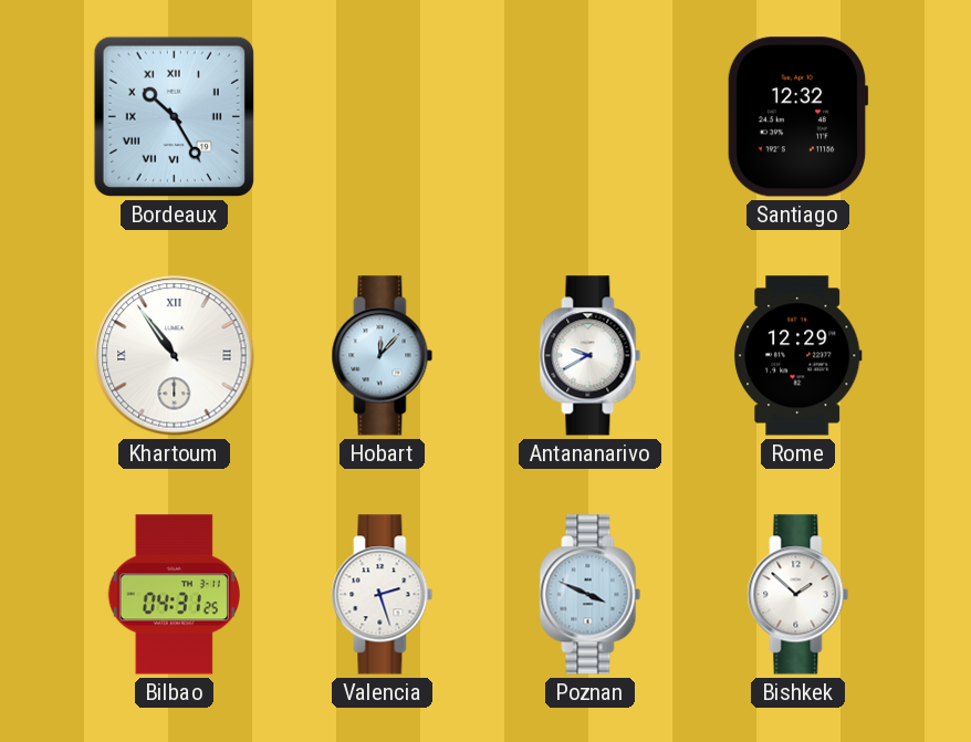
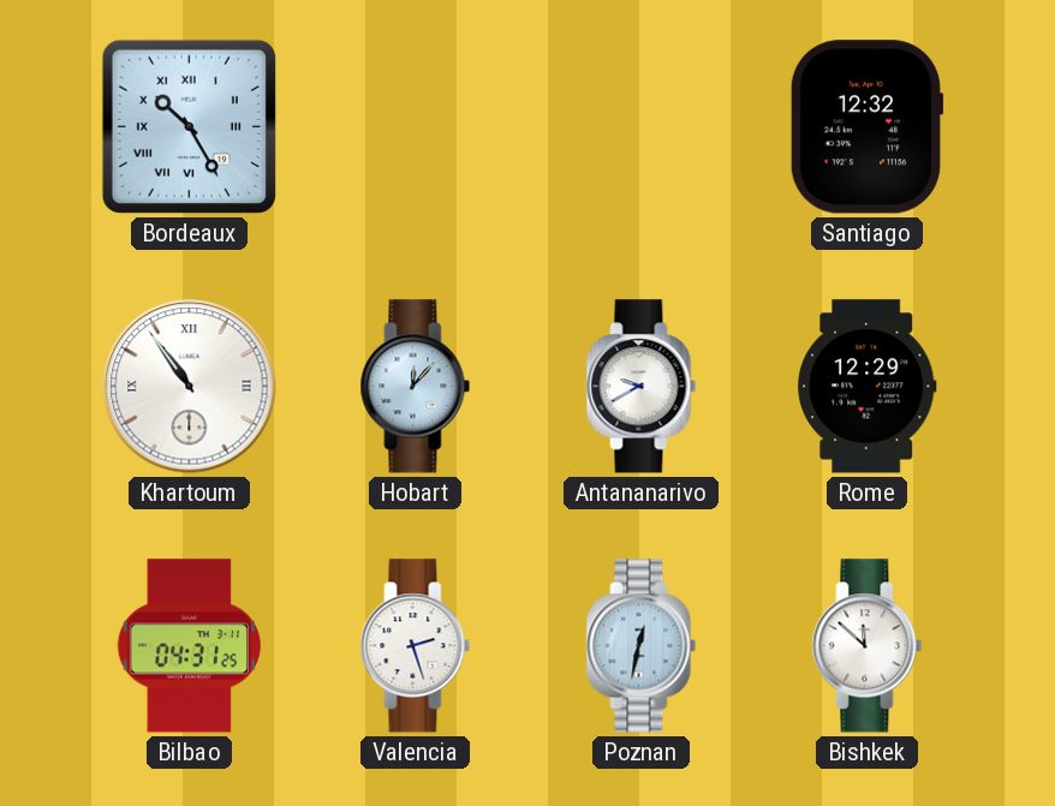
Poznan: 3:49 -> 12:32
Bishkek: 1:52 -> 11:52
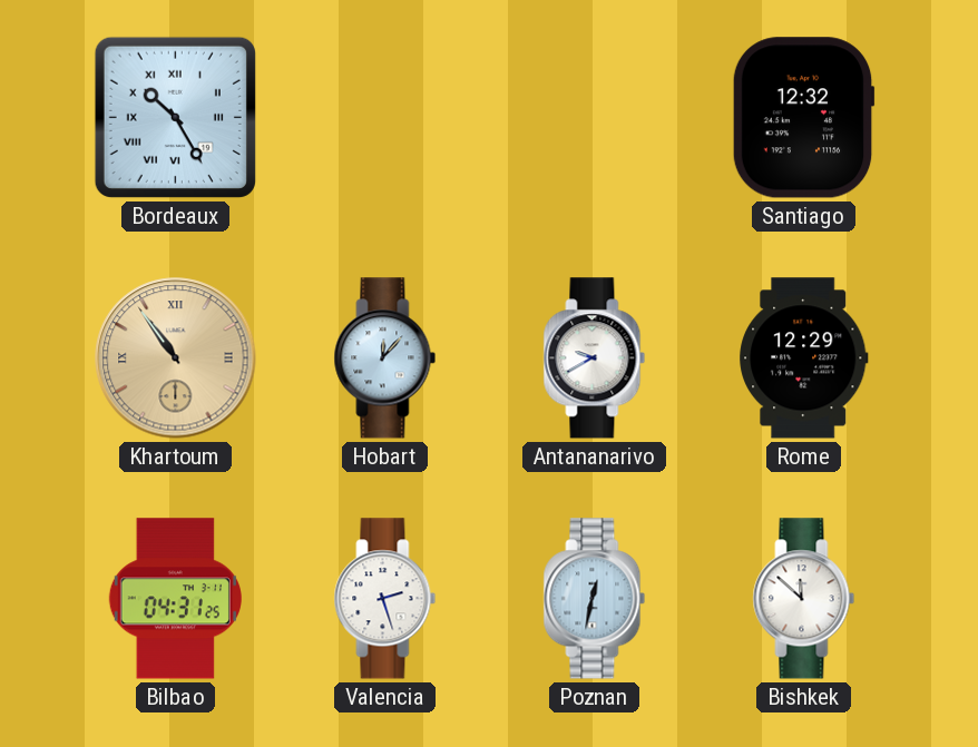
Khartoum dial: white -> champagne
